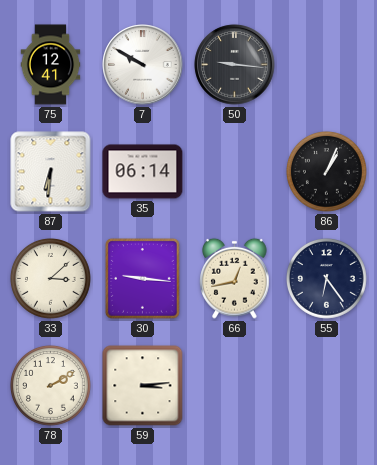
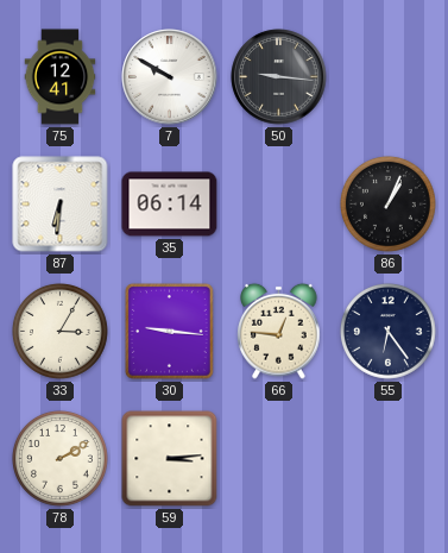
33: 3:08 -> 3:05
66: 12:43 -> 12:46
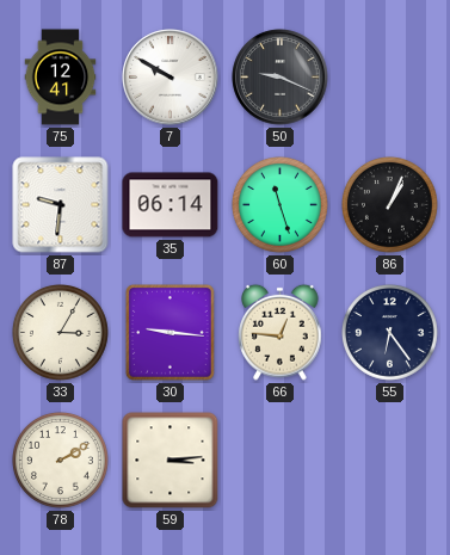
50: 9:16 -> 9:19
87: 6:31 -> 9:31
60: none -> 11:27
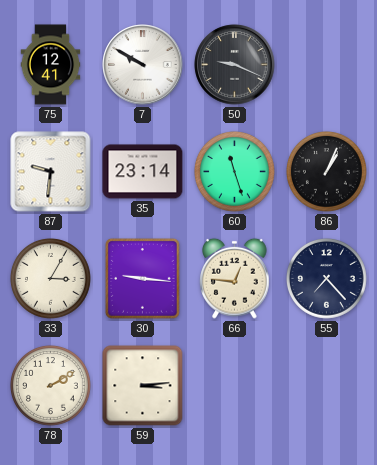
35: 06:14 -> 23:14
55: 6:24 -> 7:23
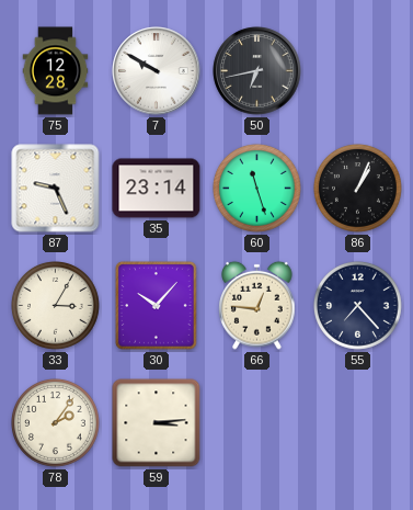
75: 12:41 -> 12:28
50: 9:19 -> 6:43
87: 9:31 -> 9:26
30: 9:16 -> 10:07
78: 2:10 -> 2:06
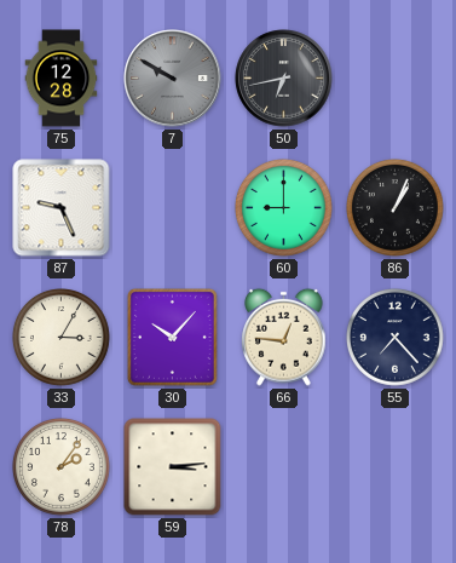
7 dial: white -> grey
35: 23:14 -> none
60: 11:27 -> 9:00
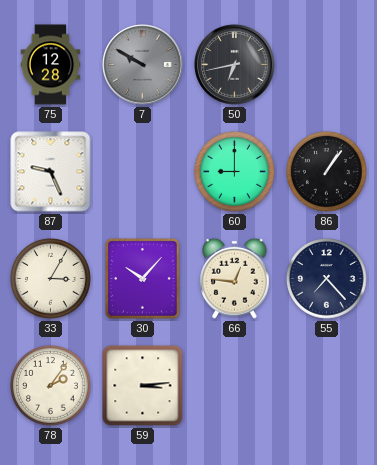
86: 1:04 -> 1:06
